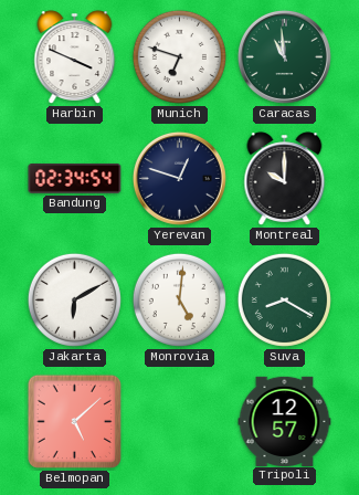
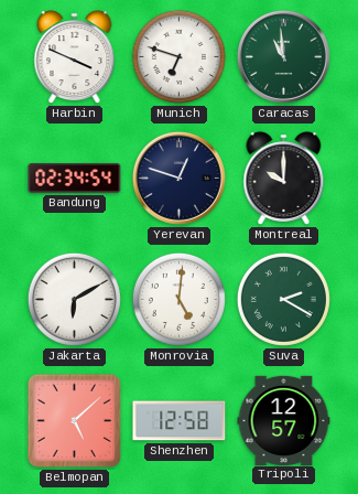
Suva: 8:20 -> 2:20
Shenzhen: none -> 12:58
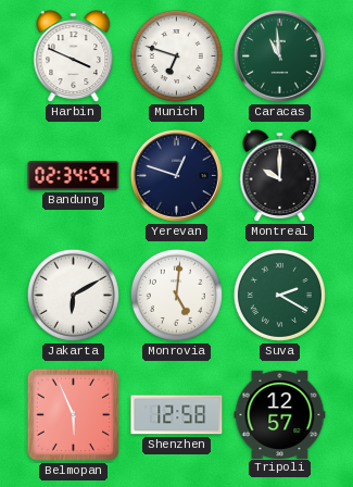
Belmopan: 5:08 -> 5:56
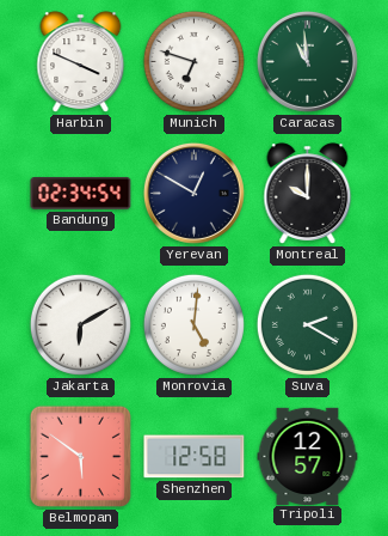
Yerevan: 12:48 -> 12:50
Belmopan: 5:56 -> 5:51
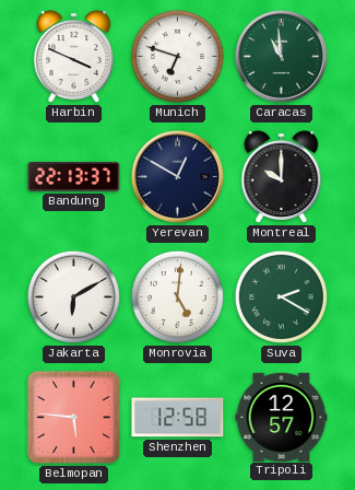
Bandung: 02:34 -> 22:13
Belmopan: 5:51 -> 5:46
